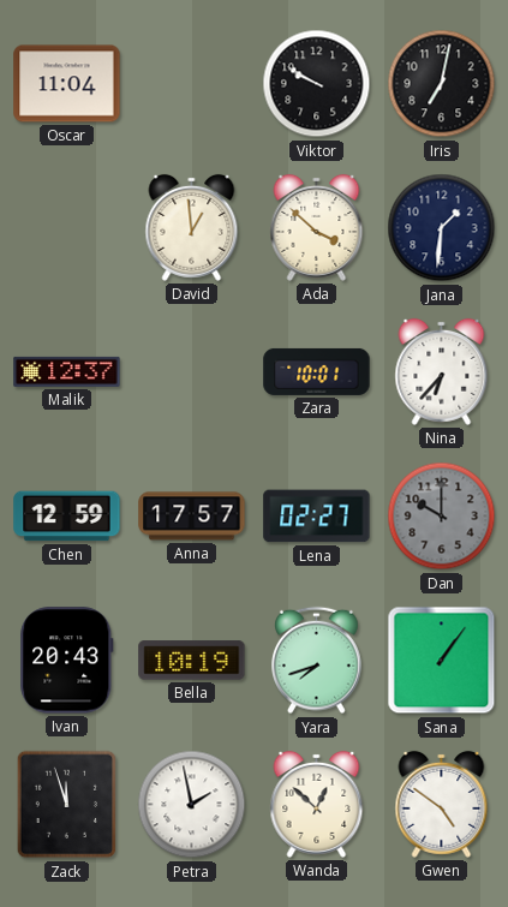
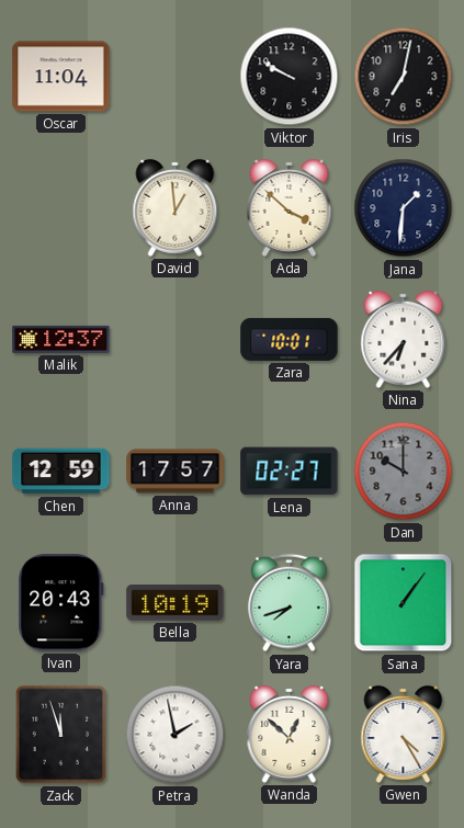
Gwen: 4:51 -> 4:25
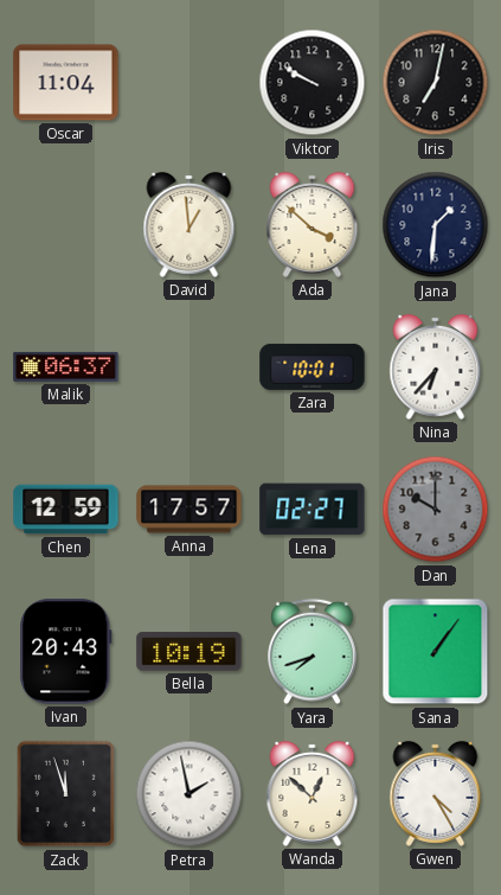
Malik: 12:37 -> 06:37
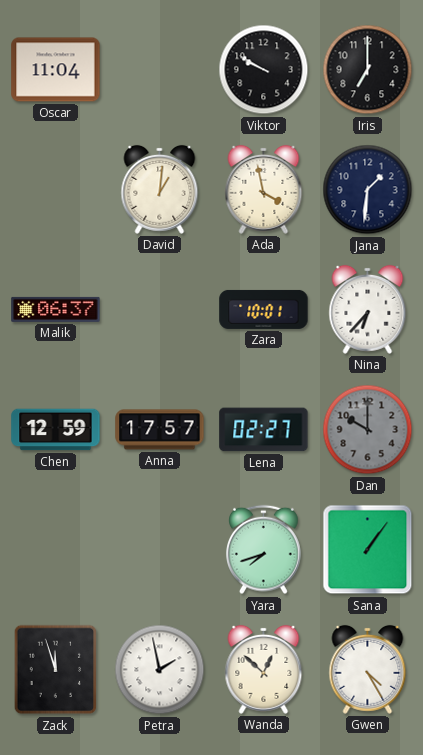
Iris: 7:02 -> 7:00
David: 12:59 -> 1:01
Ada: 3:52 -> 3:58
Ivan: 20:43 -> none
Bella: 10:19 -> none
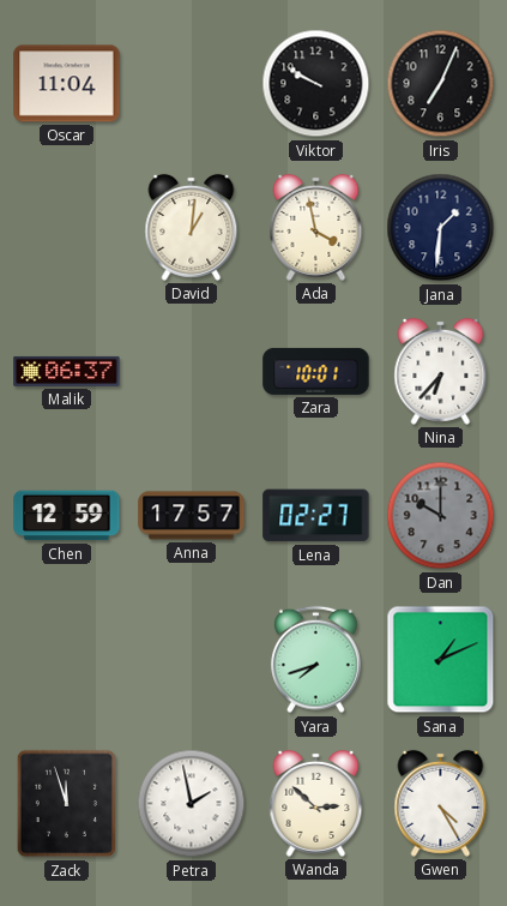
Iris: 7:00 -> 7:04
Sana: 1:06 -> 1:11
Wanda: 12:52 -> 2:52
